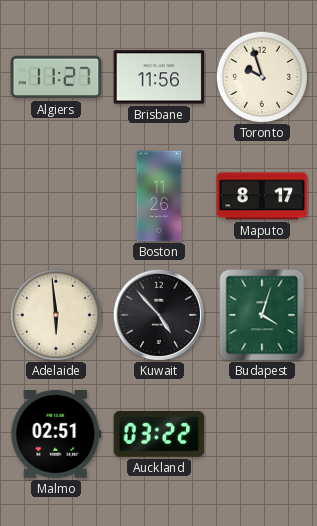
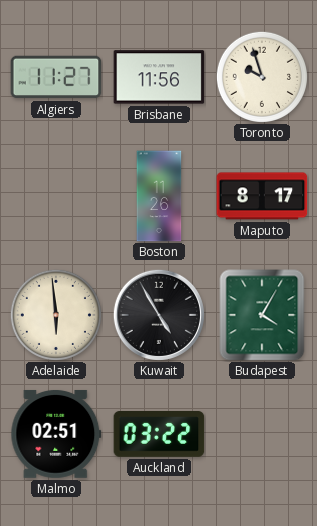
Kuwait: 4:53 -> 4:55
Budapest: 4:03 -> 4:05
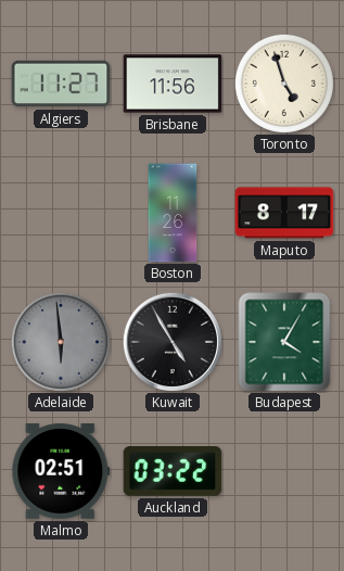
Toronto: 9:57 -> 4:57
Adelaide dial: cream -> grey
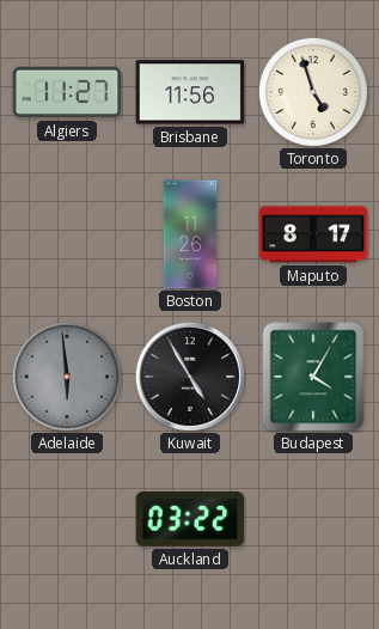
Malmo: 02:51 -> none
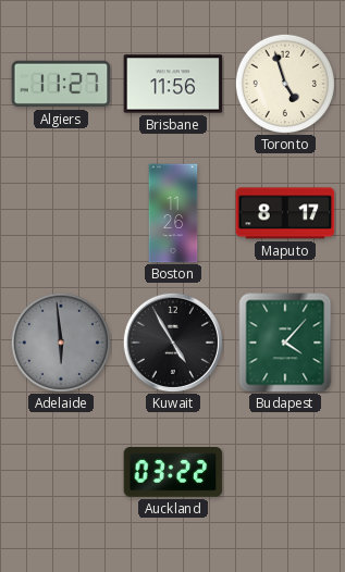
Budapest: 4:05 -> 4:07
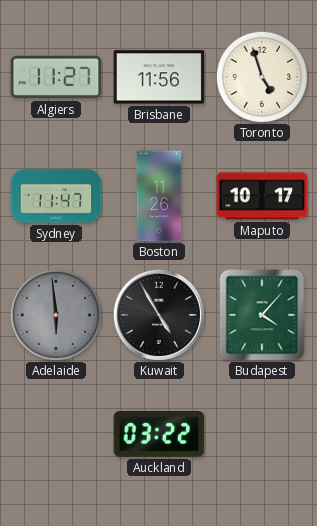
Sydney: none -> 11:47
Maputo: 8:17 -> 10:17
